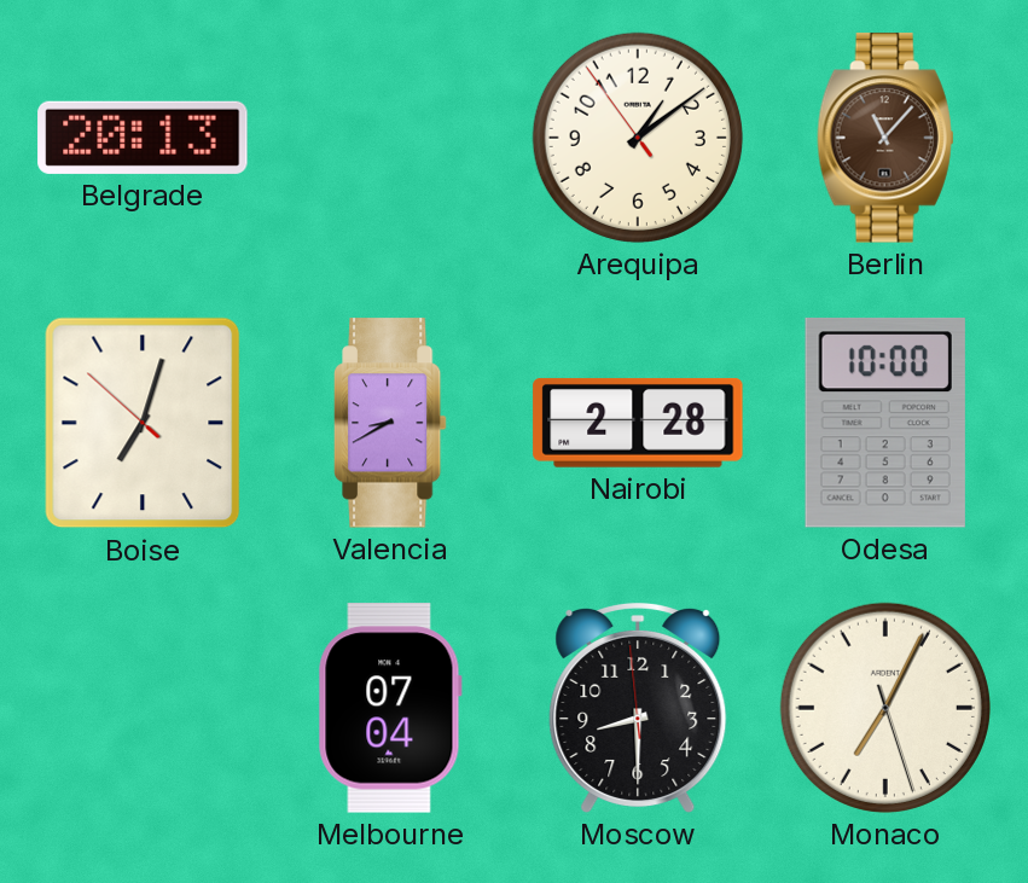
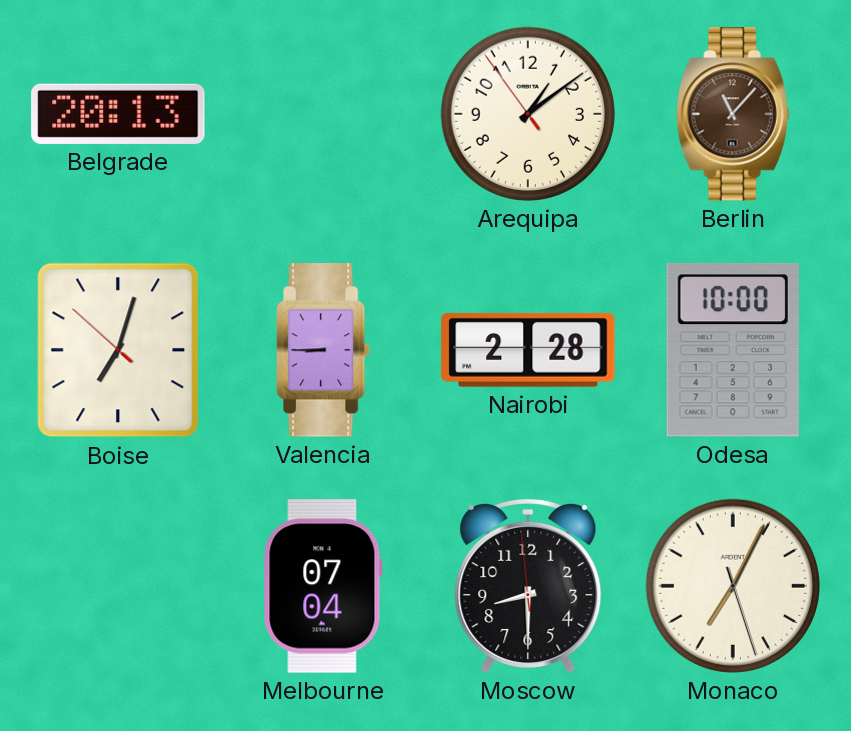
Valencia: 8:40 -> 8:45
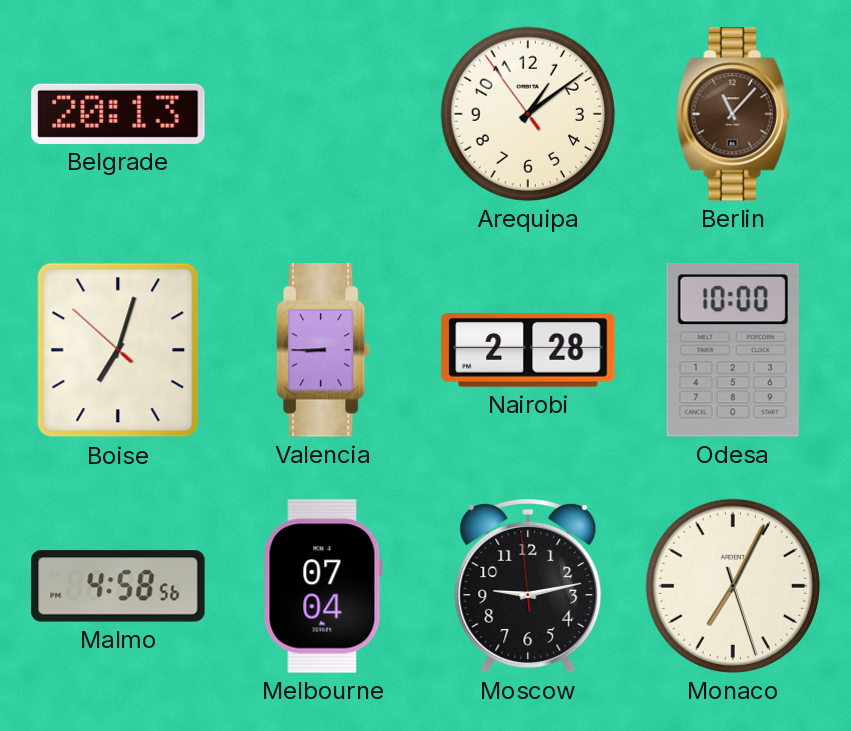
Malmo: none -> 4:58
Moscow: 8:29 -> 9:12
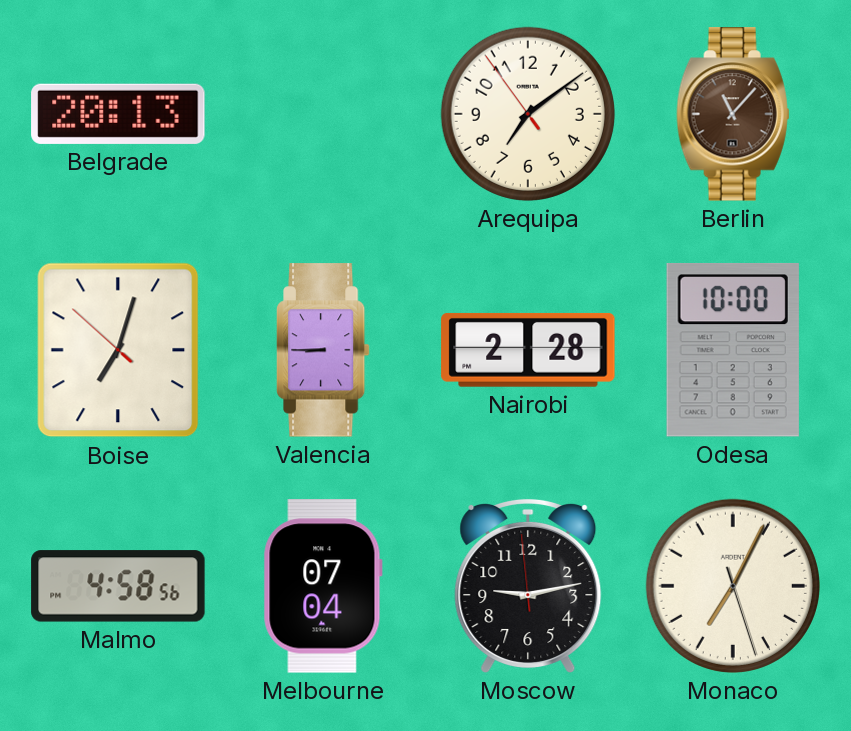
Arequipa: 1:08 -> 7:08
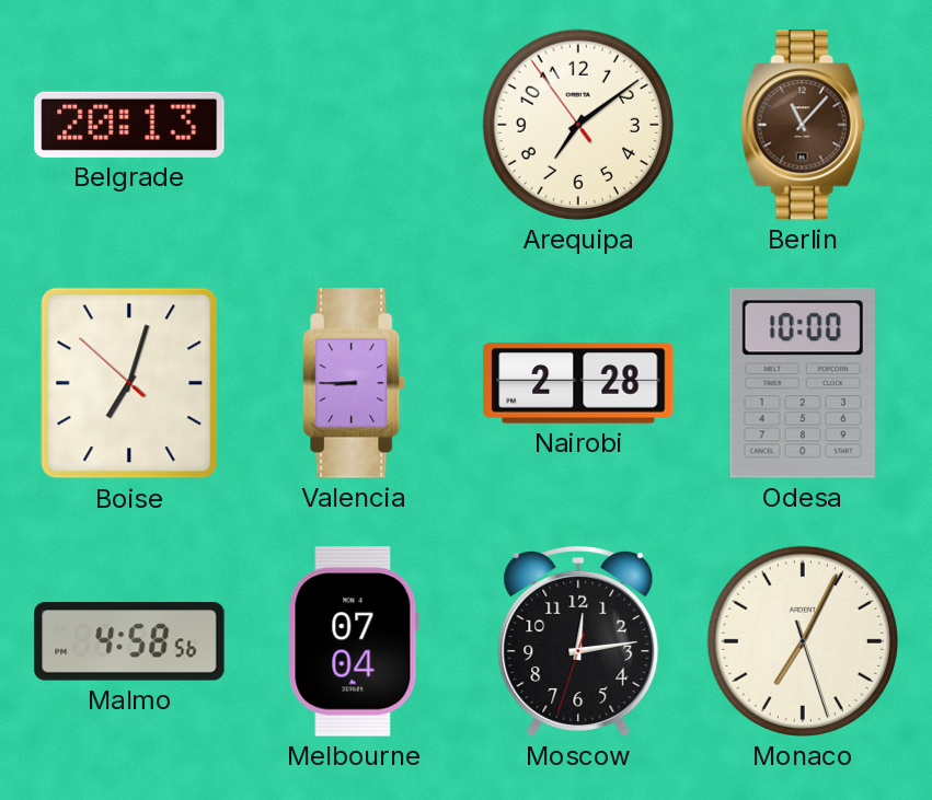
Moscow: 9:12 -> 12:13
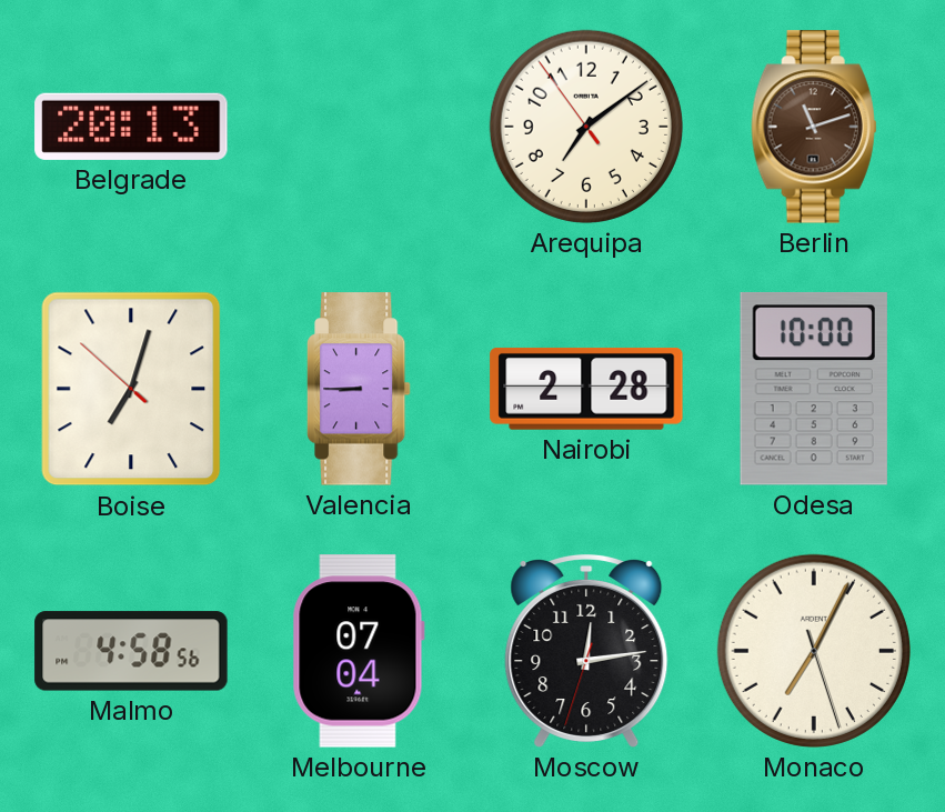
Berlin: 11:07 -> 11:12
